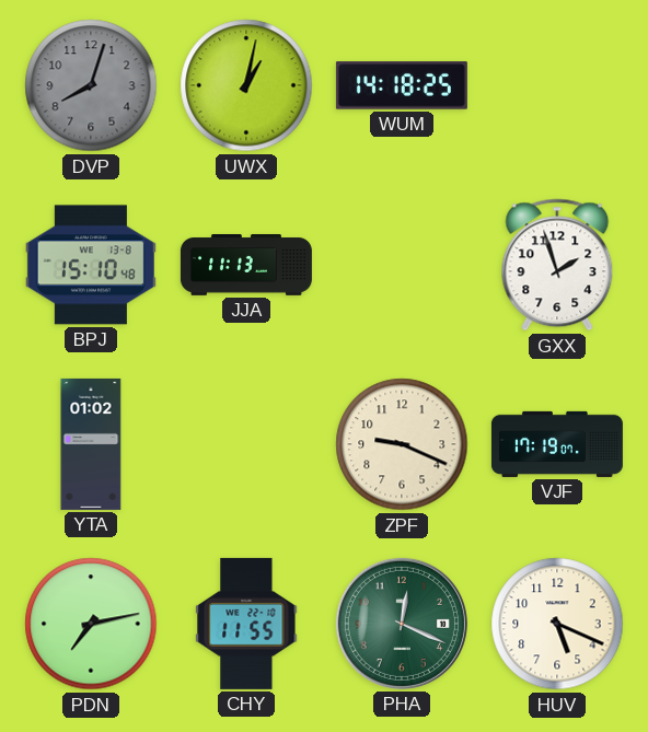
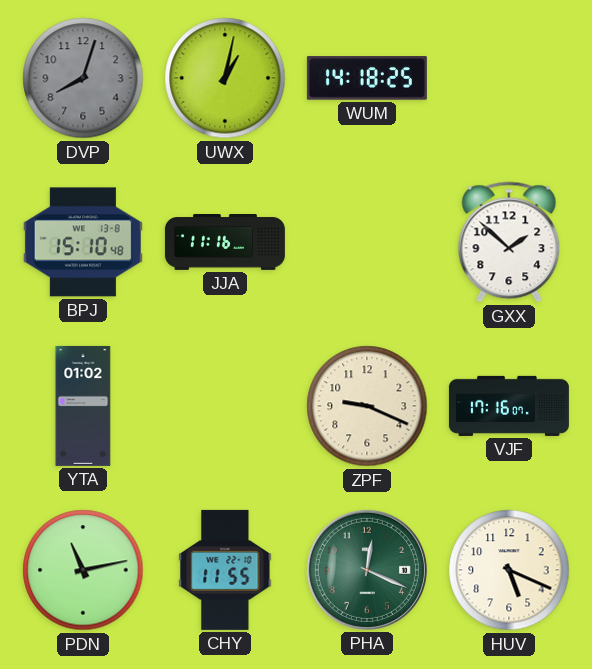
JJA: 11:13 -> 11:16
GXX: 1:57 -> 1:52
VJF: 17:19 -> 17:16
PDN: 7:13 -> 11:13
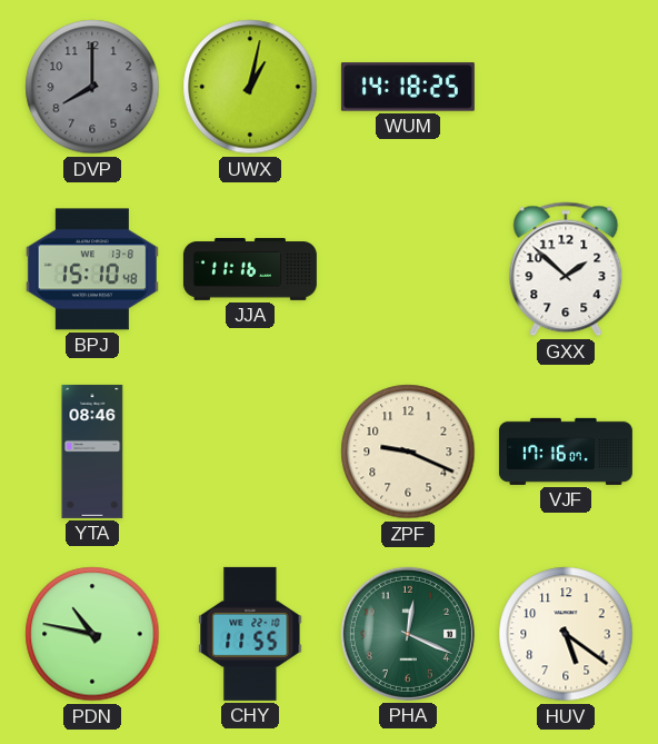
DVP: 8:03 -> 8:00
YTA: 01:02 -> 08:46
PDN: 11:13 -> 10:47
HUV: 5:19 -> 5:21
